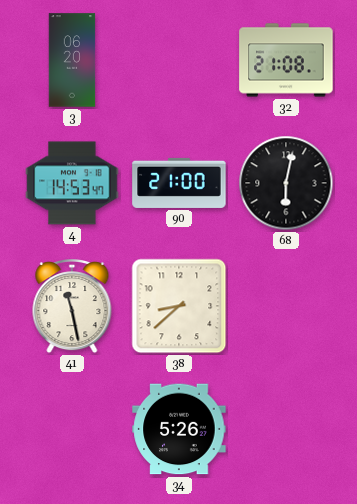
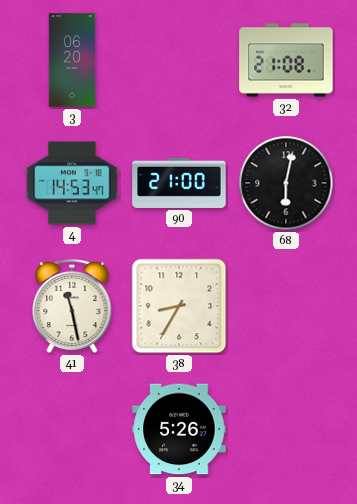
38: 8:38 -> 8:35
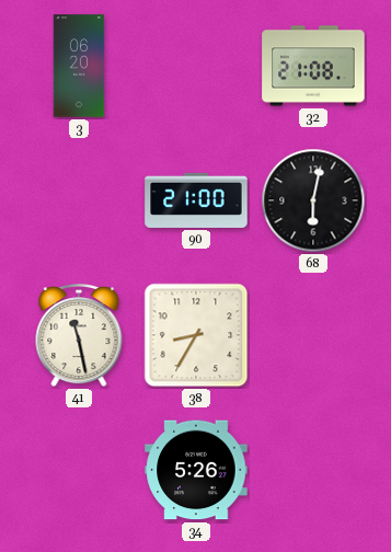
4: 14:53 -> none
